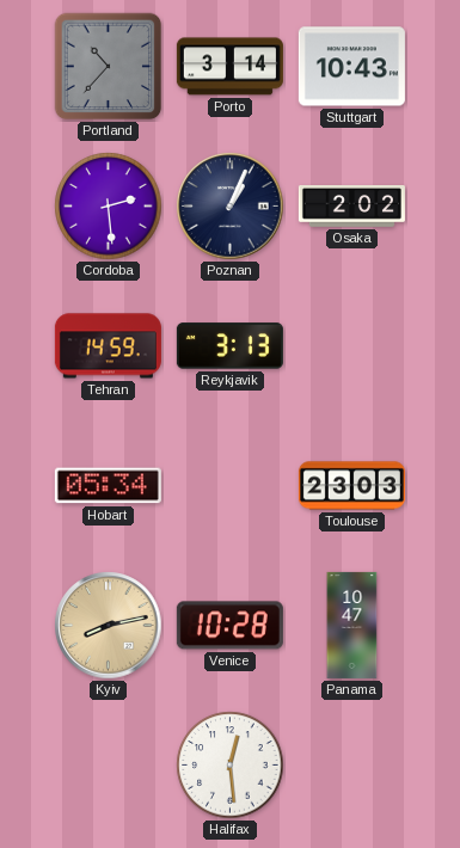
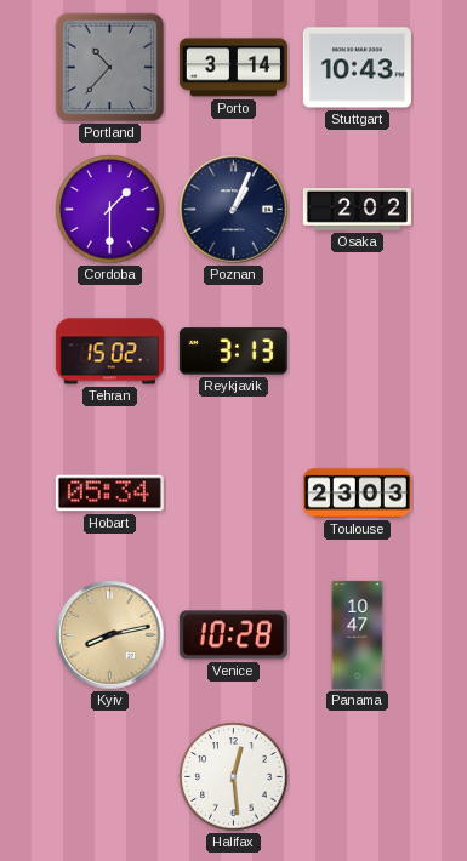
Cordoba: 2:29 -> 1:30
Tehran: 14:59 -> 15:02
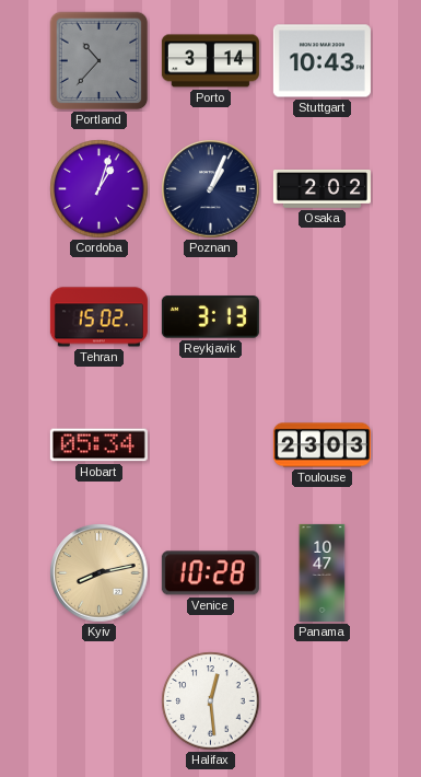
Cordoba: 1:30 -> 1:03
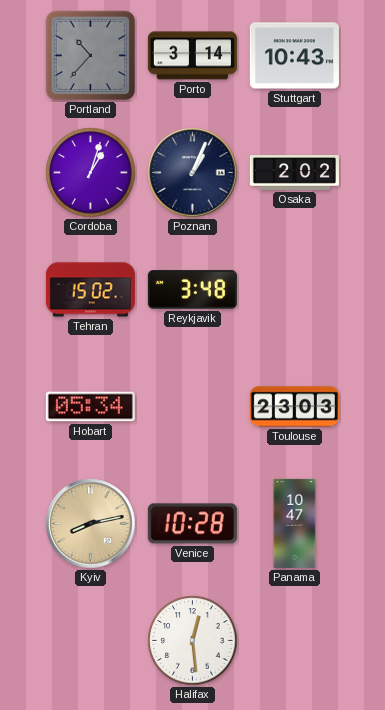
Reykjavik: 3:13 -> 3:48
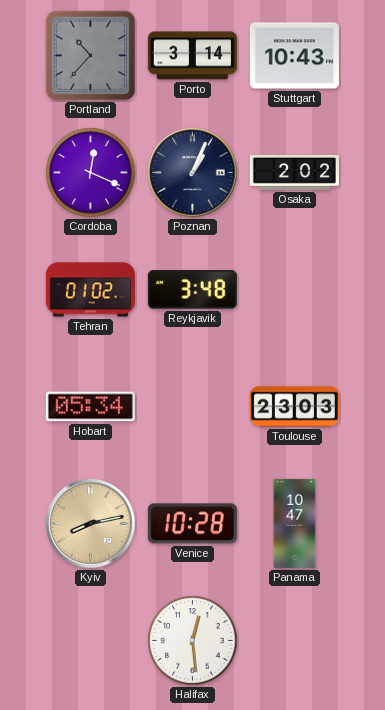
Cordoba: 1:03 -> 12:19
Tehran: 15:02 -> 01:02
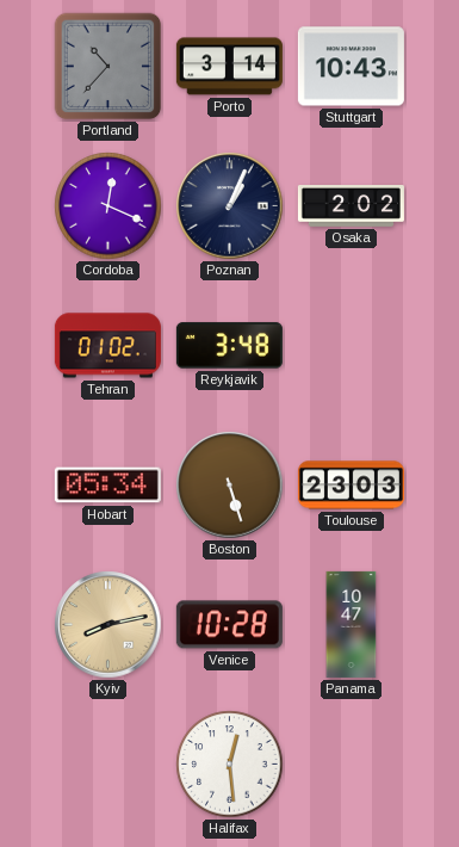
Boston: none -> 5:27
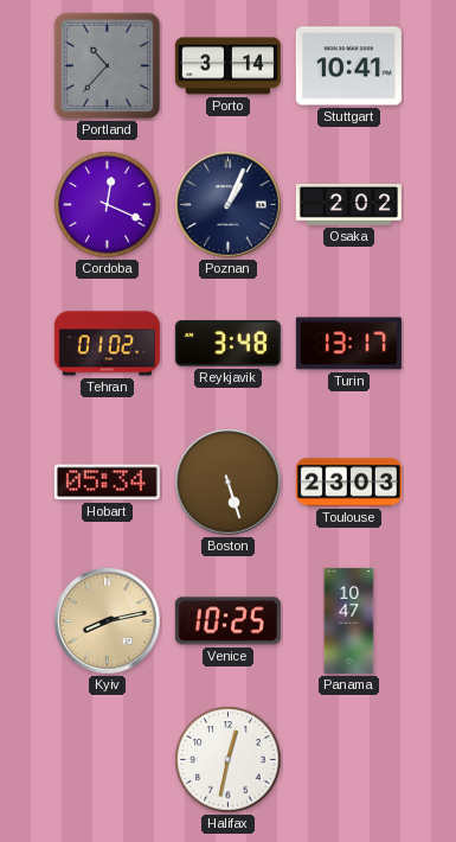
Stuttgart: 10:43 -> 10:41
Turin: none -> 13:17
Venice: 10:28 -> 10:25
Halifax: 12:29 -> 12:32
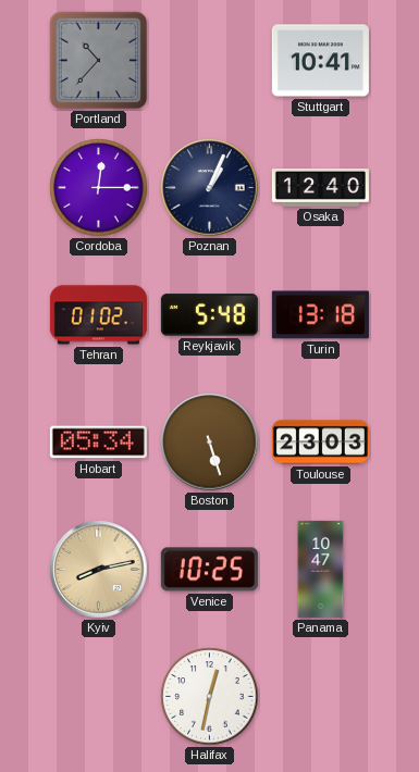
Porto: 3:14 -> none
Cordoba: 12:19 -> 12:15
Osaka: 2:02 -> 12:40
Reykjavik: 3:48 -> 5:48
Turin: 13:17 -> 13:18
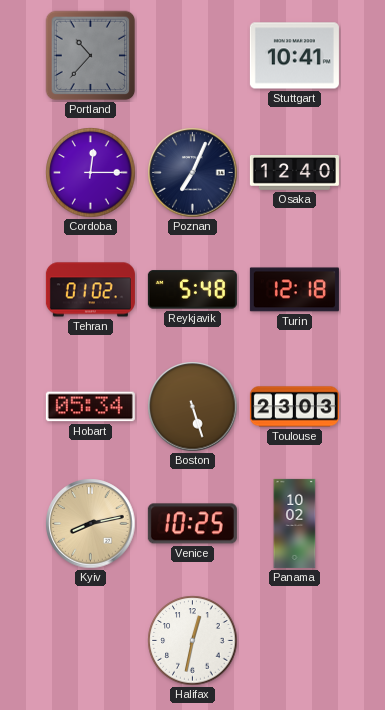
Poznan: 1:04 -> 7:04
Turin: 13:18 -> 12:18
Panama: 10:47 -> 10:02
